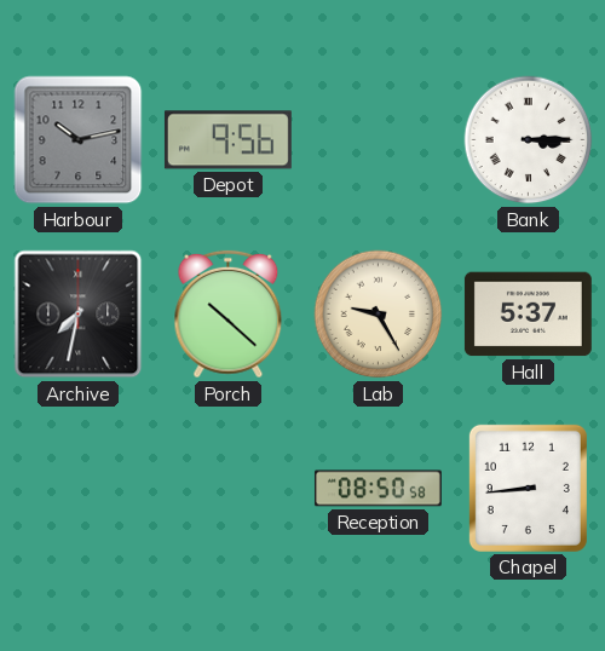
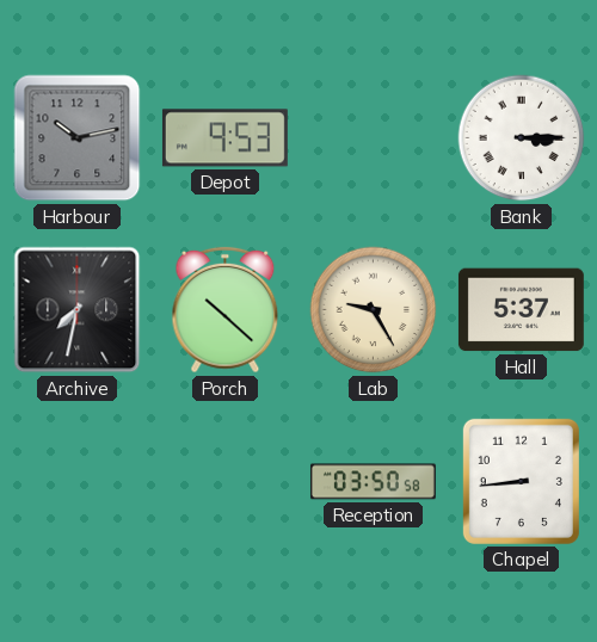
Depot: 9:56 -> 9:53
Reception: 08:50 -> 03:50
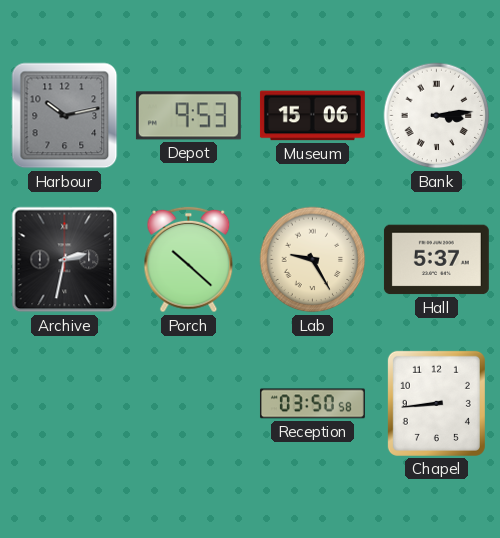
Museum: none -> 15:06
Bank: 3:15 -> 3:14
Archive: 7:32 -> 2:32
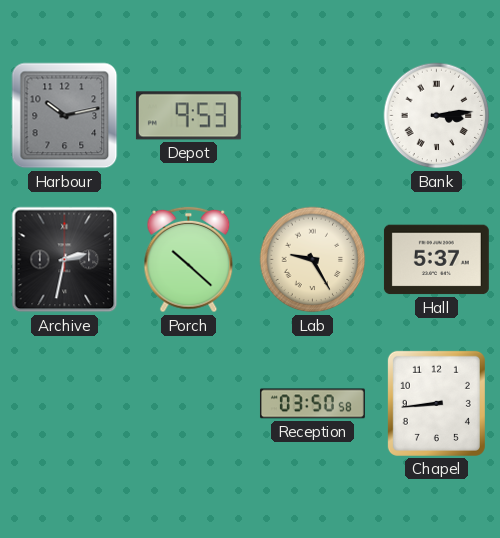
Museum: 15:06 -> none
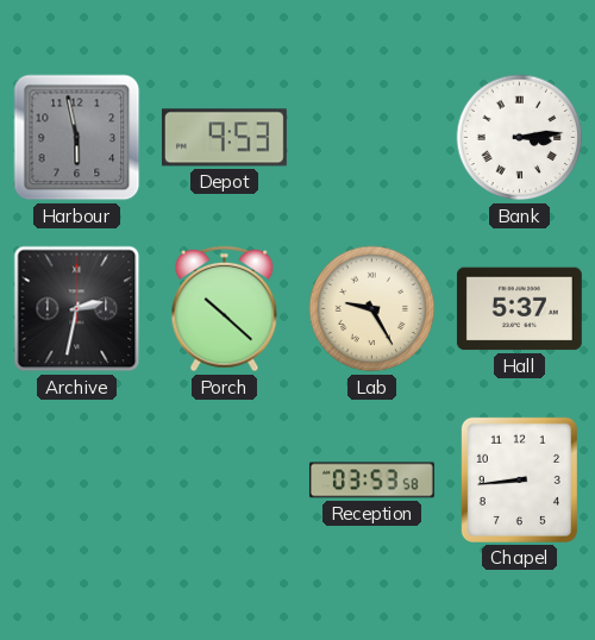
Harbour: 10:13 -> 5:58
Reception: 03:50 -> 03:53
